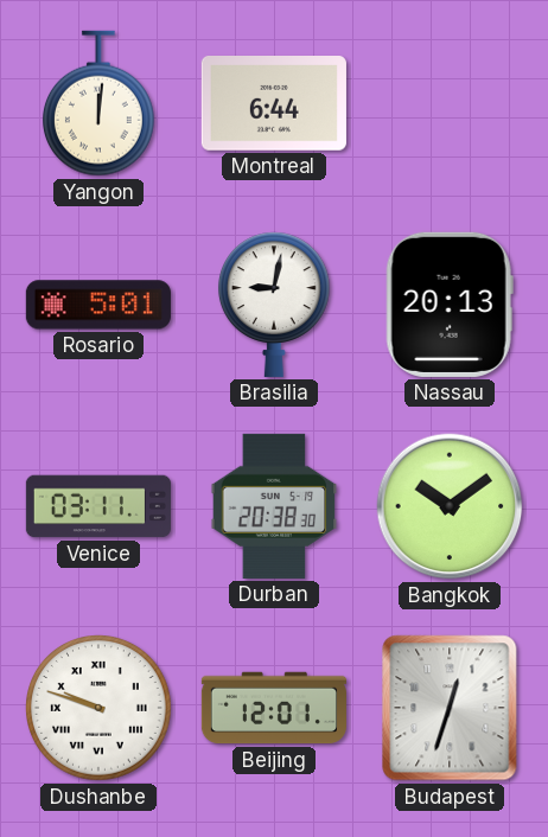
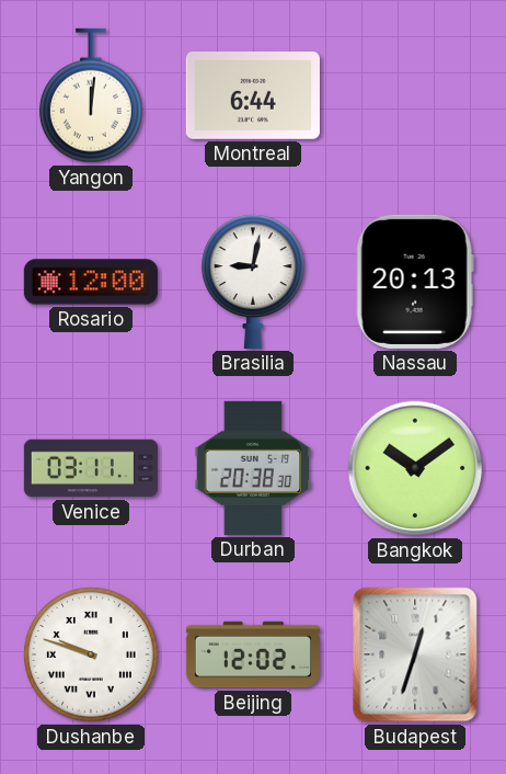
Rosario: 5:01 -> 12:00
Beijing: 12:01 -> 12:02
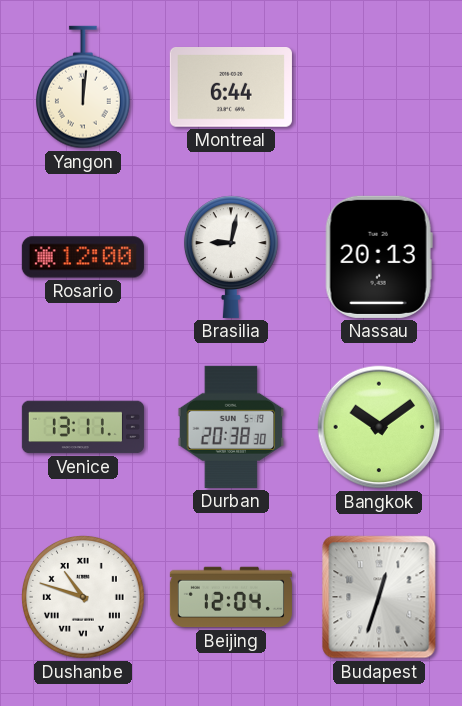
Venice: 03:11 -> 13:11
Dushanbe: 9:48 -> 10:48
Beijing: 12:02 -> 12:04
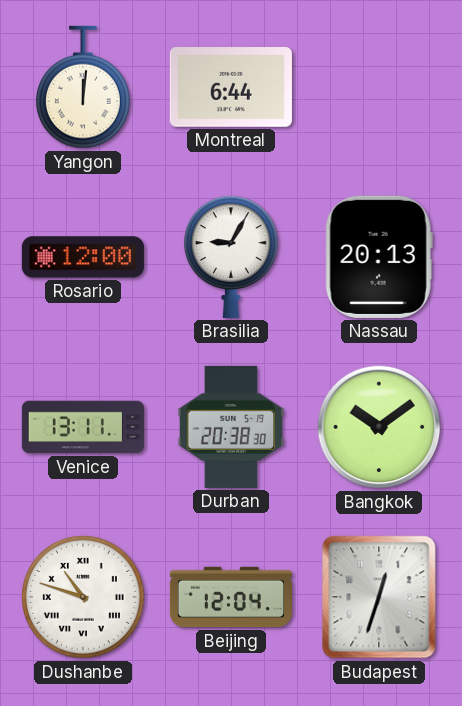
Brasilia: 9:02 -> 9:05
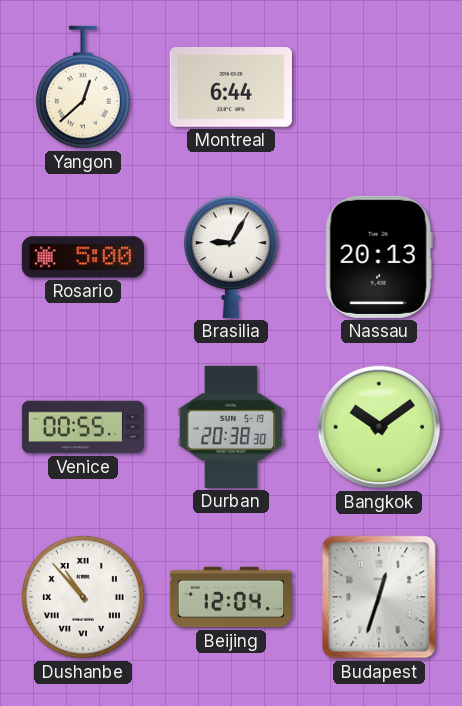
Yangon: 12:01 -> 12:38
Rosario: 12:00 -> 5:00
Venice: 13:11 -> 00:55
Dushanbe: 10:48 -> 10:53
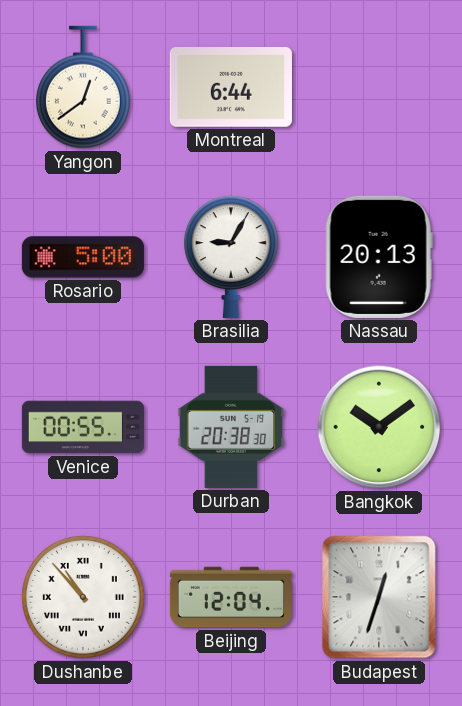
Yangon: 12:38 -> 12:39
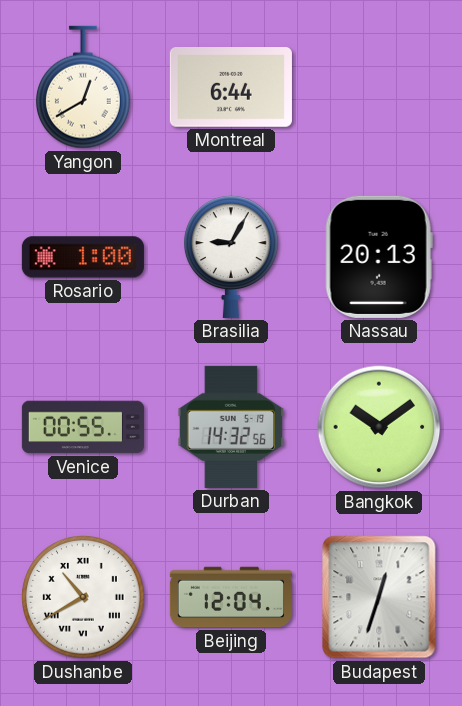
Yangon: 12:39 -> 12:40
Rosario: 5:00 -> 1:00
Durban: 20:38 -> 14:32
Dushanbe: 10:53 -> 10:40
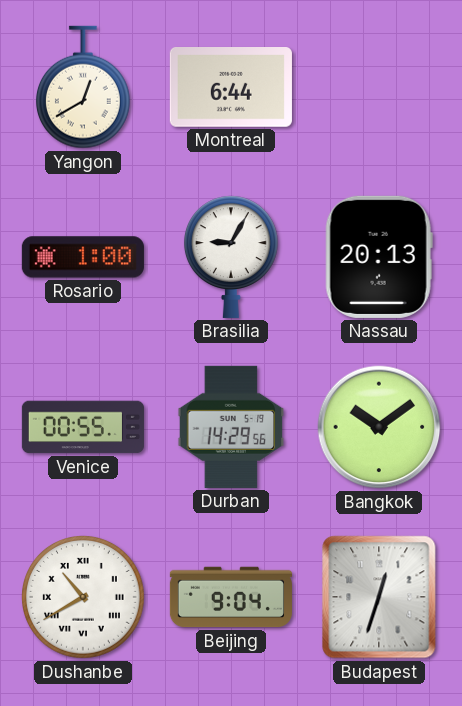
Durban: 14:32 -> 14:29
Beijing: 12:04 -> 9:04
